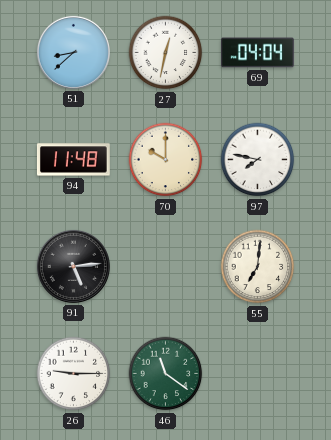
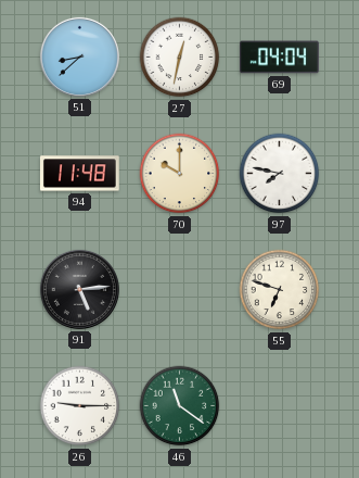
55: 7:01 -> 6:48
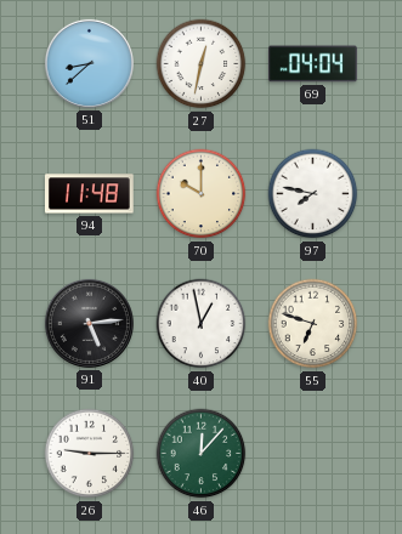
40: none -> 12:58
46: 11:21 -> 12:07
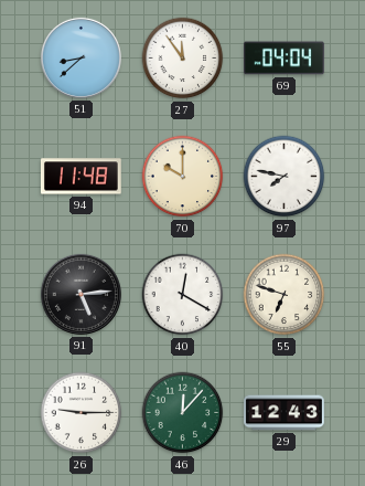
27: 12:32 -> 11:54
40: 12:58 -> 12:20
29: none -> 12:43
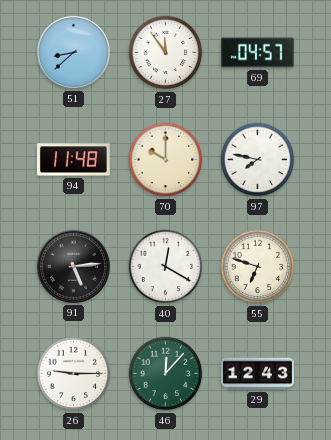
69: 04:04 -> 04:57
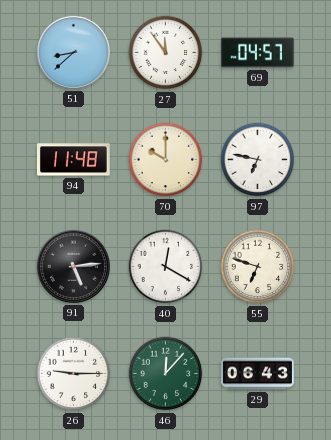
97: 7:47 -> 6:47
29: 12:43 -> 06:43
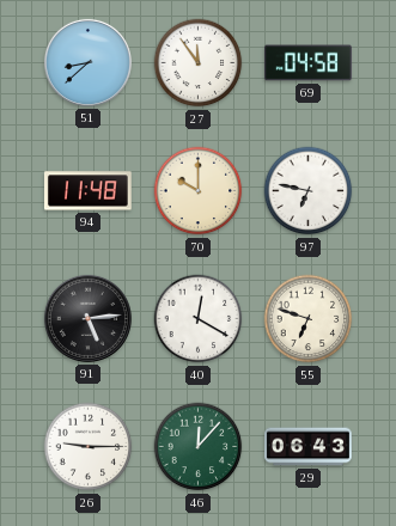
69: 04:57 -> 04:58
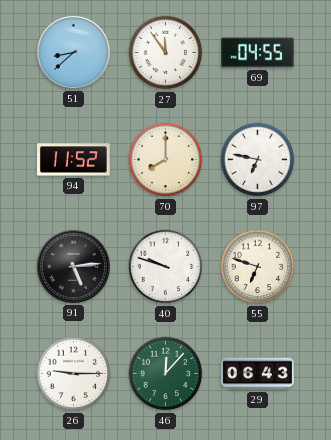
69: 04:58 -> 04:55
94: 11:48 -> 11:52
70: 10:00 -> 8:00
40: 12:20 -> 9:48
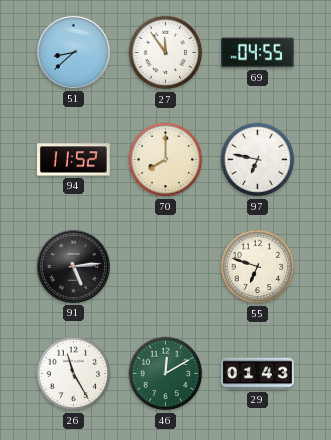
40: 9:48 -> none
26: 9:15 -> 11:25
46: 12:07 -> 12:10
29: 06:43 -> 01:43
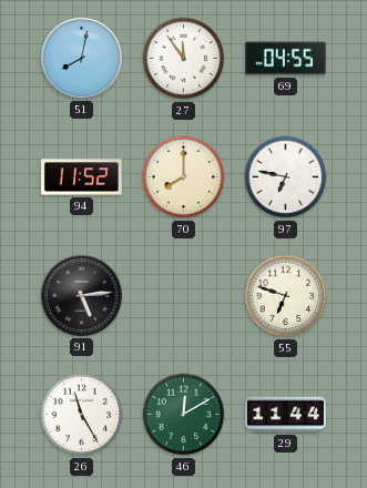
51: 8:38 -> 8:02
29: 01:43 -> 11:44
